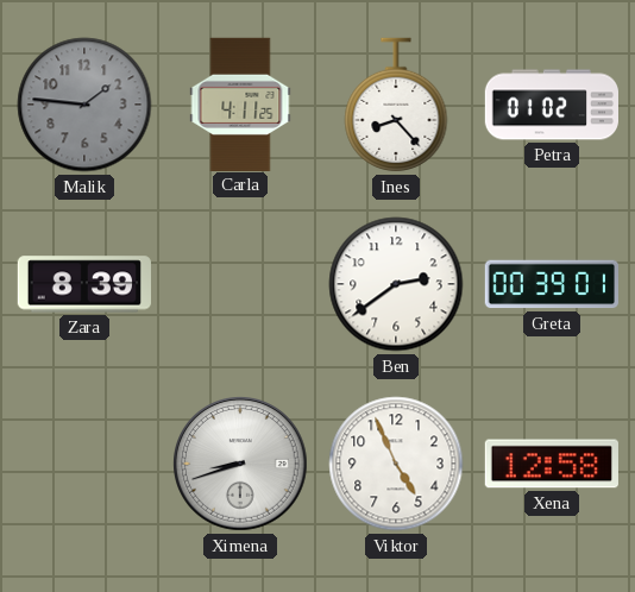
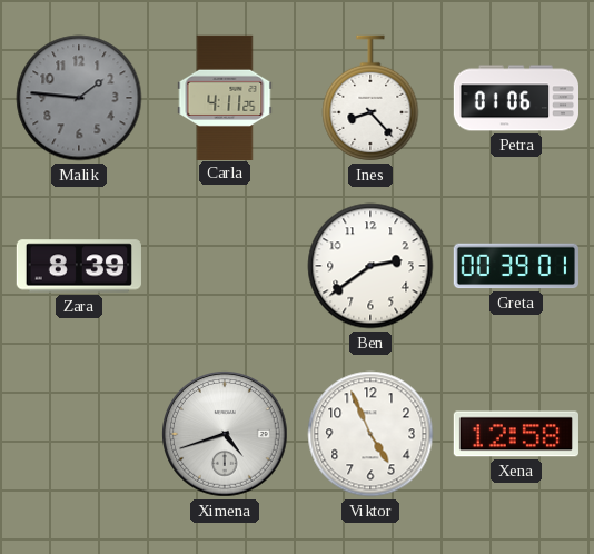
Petra: 01:02 -> 01:06
Ximena: 8:42 -> 4:42
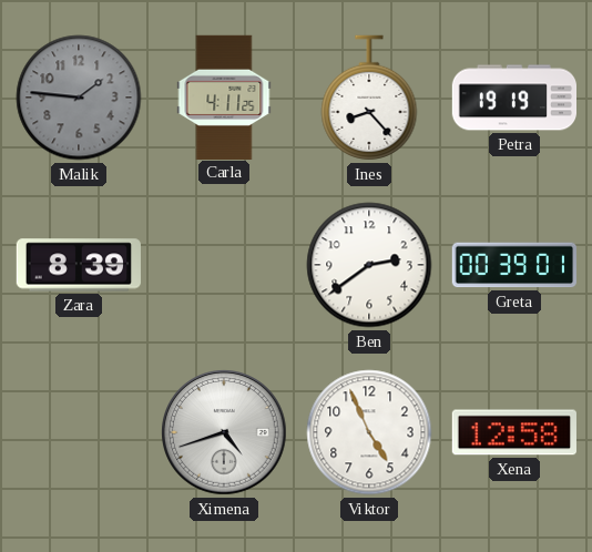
Petra: 01:06 -> 19:19
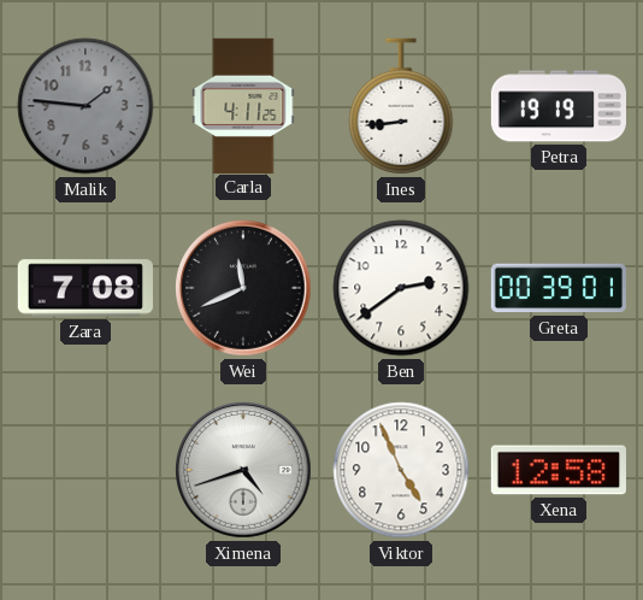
Ines: 8:23 -> 8:44
Zara: 8:39 -> 7:08
Wei: none -> 11:41
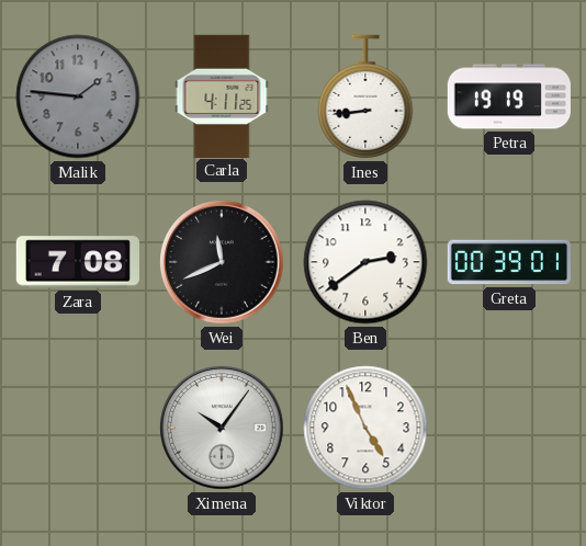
Ximena: 4:42 -> 10:06
Xena: 12:58 -> none
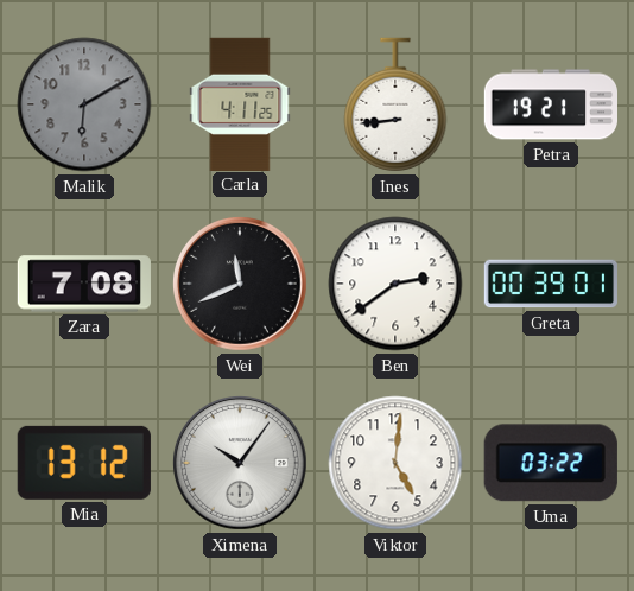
Malik: 1:46 -> 6:10
Petra: 19:19 -> 19:21
Mia: none -> 13:12
Viktor: 4:56 -> 5:01
Uma: none -> 03:22
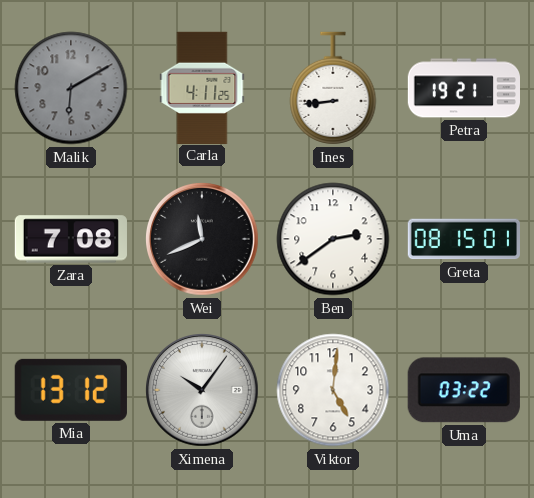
Greta: 00:39 -> 08:15
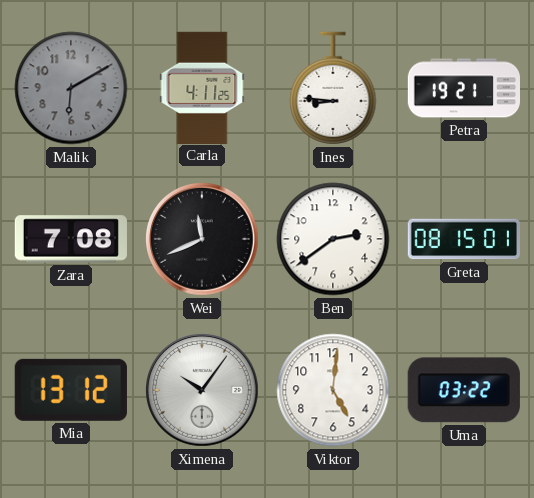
Ines: 8:44 -> 8:46
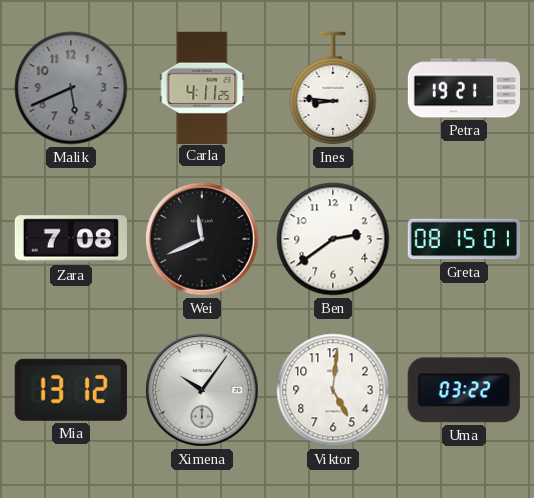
Malik: 6:10 -> 5:41
